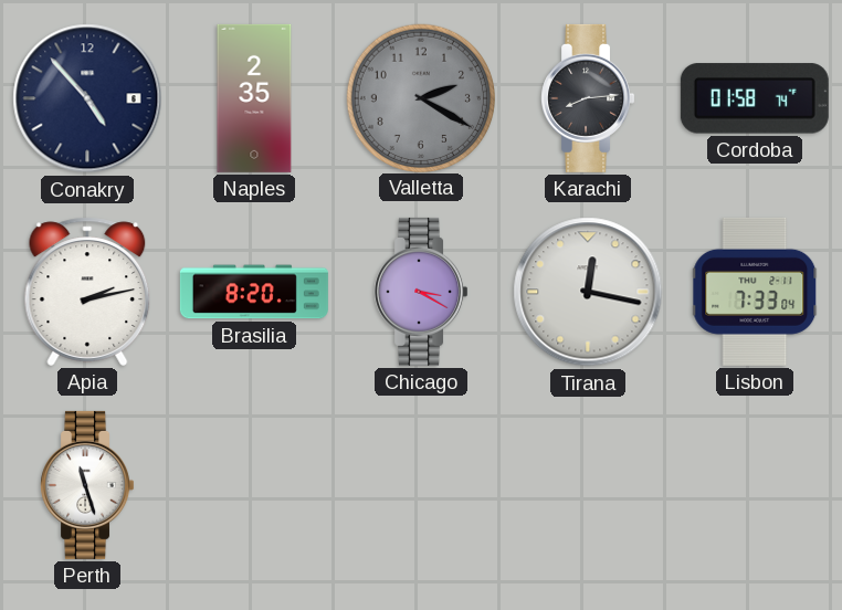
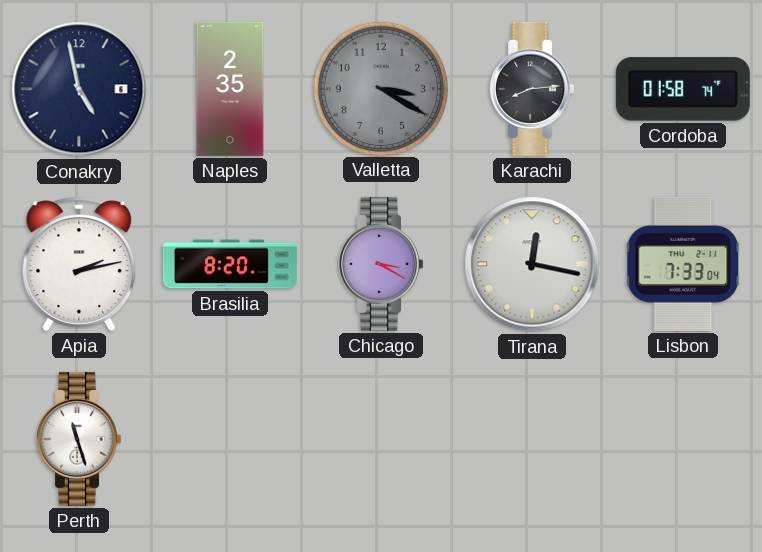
Conakry: 4:53 -> 4:58
Valletta: 2:20 -> 3:20
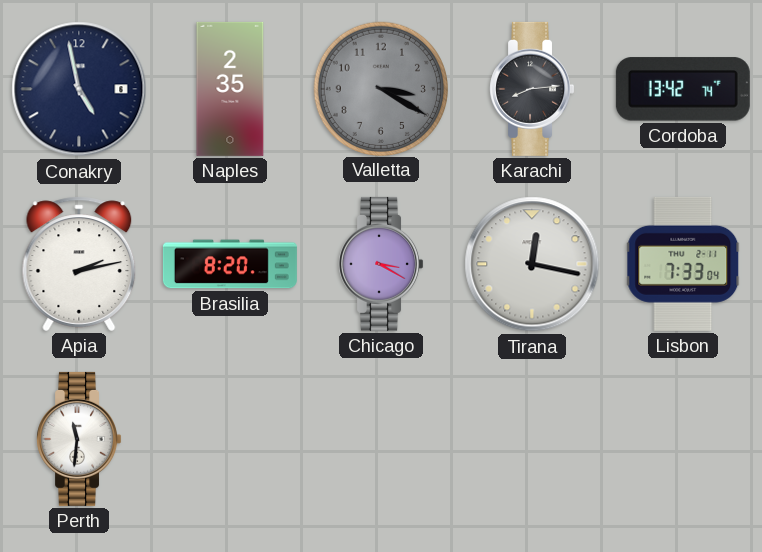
Cordoba: 01:58 -> 13:42
Perth: 11:27 -> 11:31
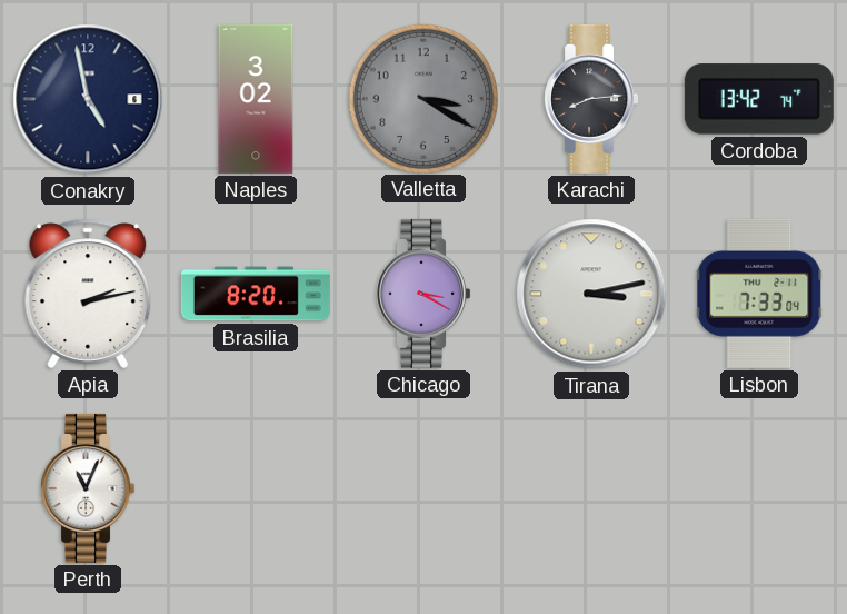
Naples: 2:35 -> 3:02
Tirana: 12:17 -> 3:13
Perth: 11:31 -> 11:04
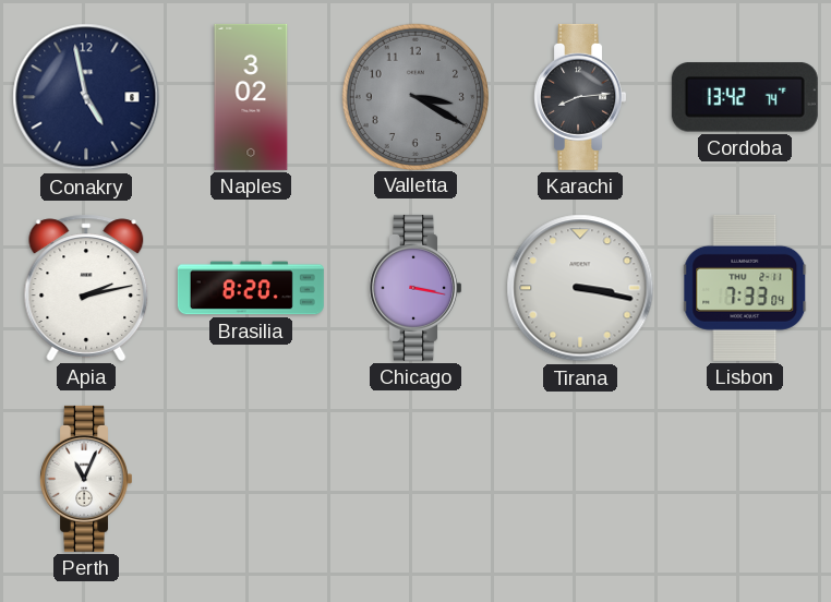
Chicago: 3:20 -> 3:17
Tirana: 3:13 -> 3:17
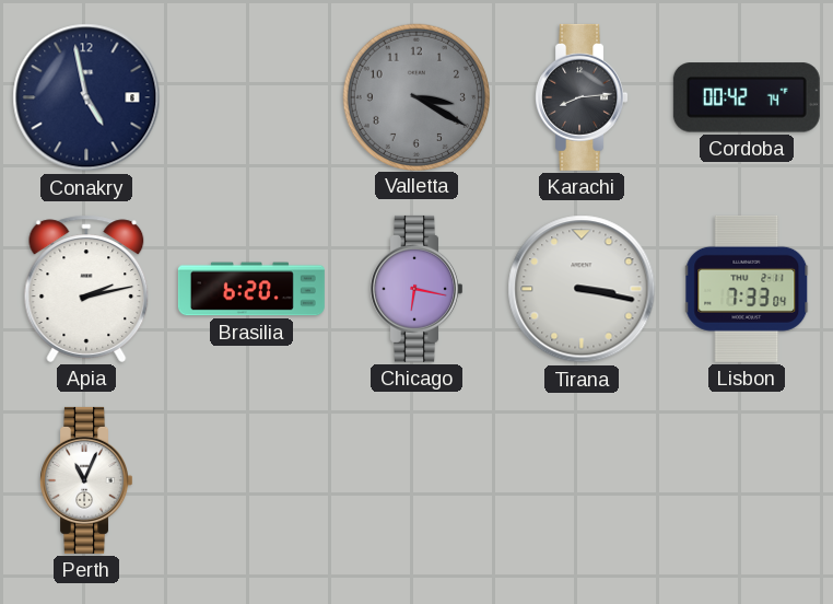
Naples: 3:02 -> none
Cordoba: 13:42 -> 00:42
Brasilia: 8:20 -> 6:20
Chicago: 3:17 -> 6:17
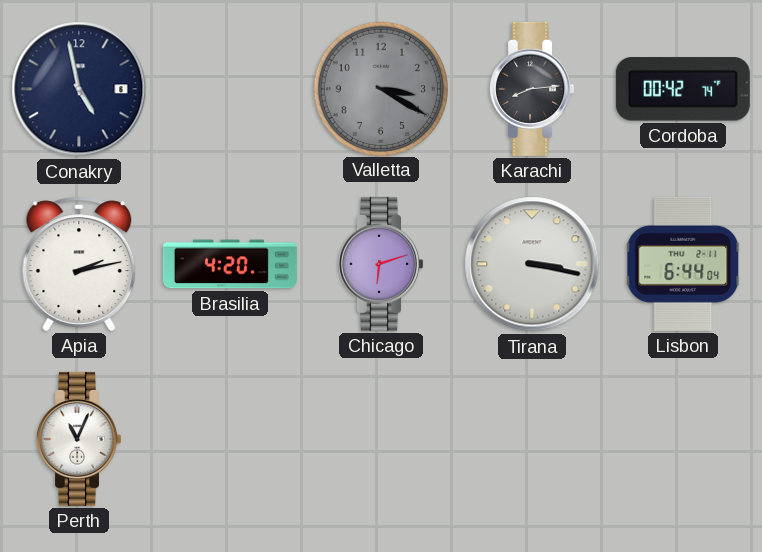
Brasilia: 6:20 -> 4:20
Chicago: 6:17 -> 6:12
Lisbon: 7:33 -> 6:44
